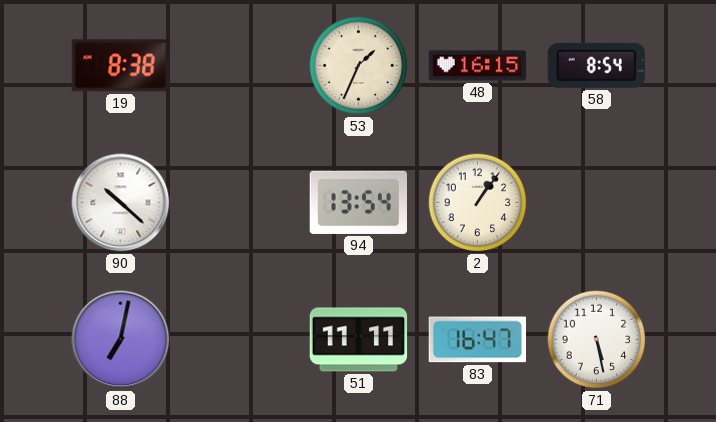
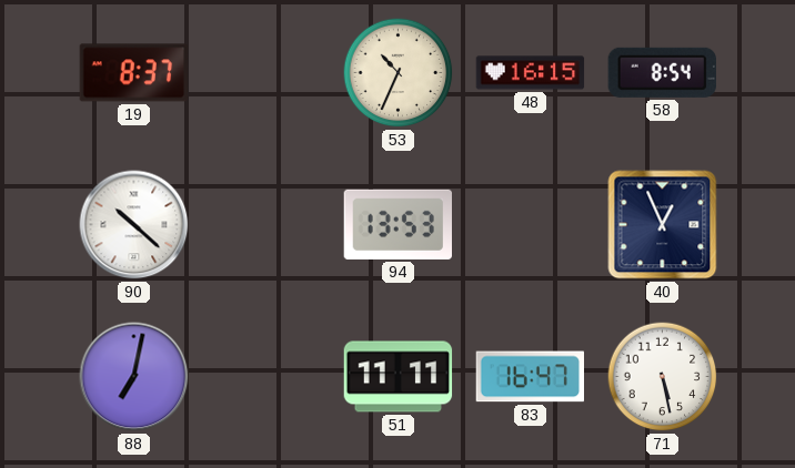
19: 8:38 -> 8:37
53: 1:34 -> 10:34
94: 13:54 -> 13:53
2: 1:06 -> none
40: none -> 12:56
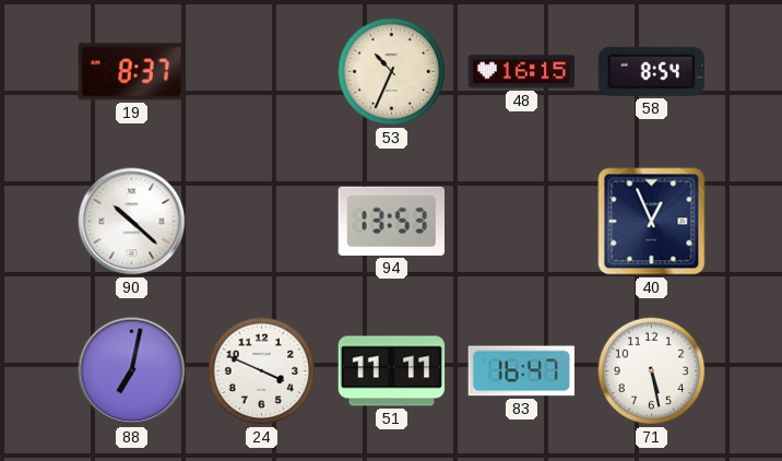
24: none -> 3:49
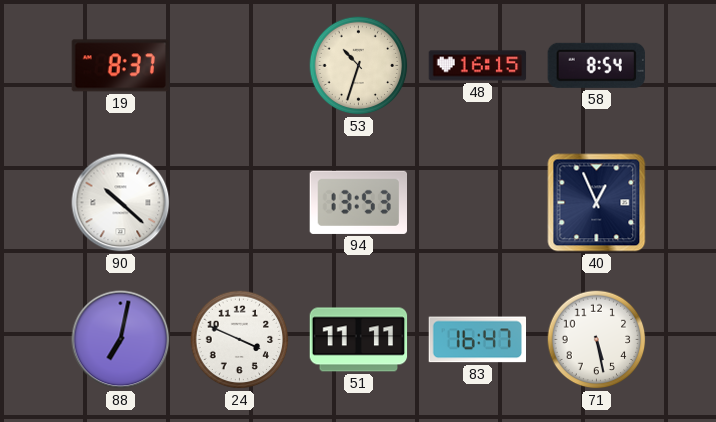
53: 10:34 -> 10:33
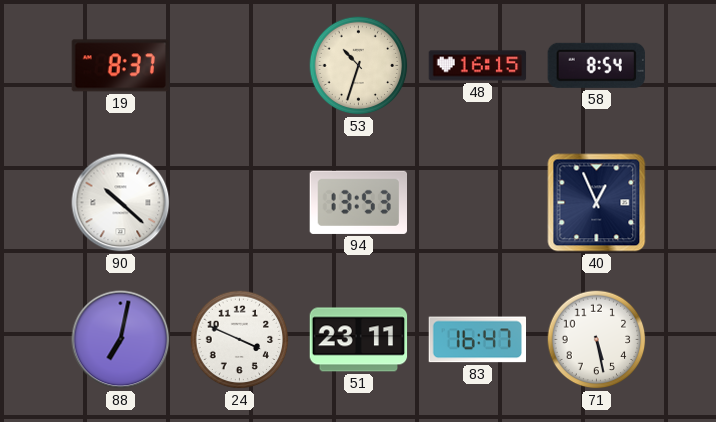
51: 11:11 -> 23:11
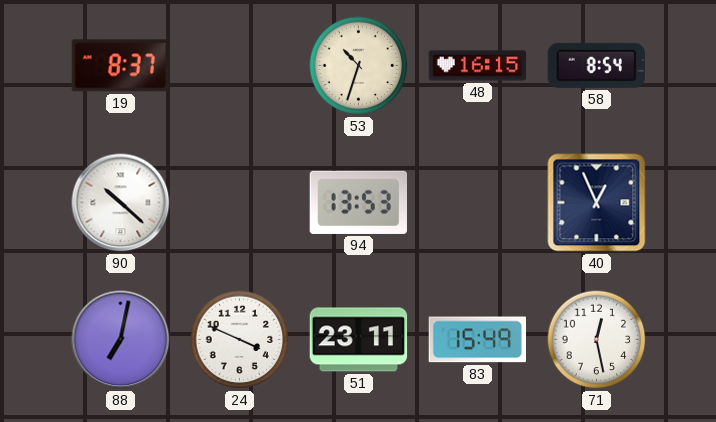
83: 16:47 -> 15:49
71: 5:28 -> 12:28
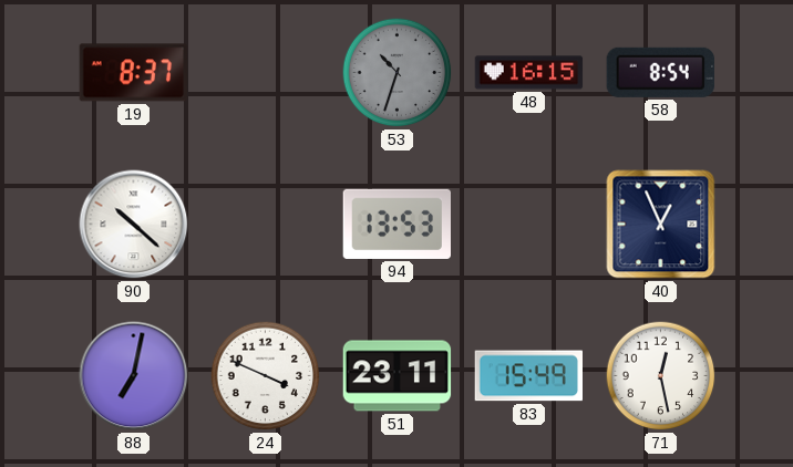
53 dial: cream -> grey
